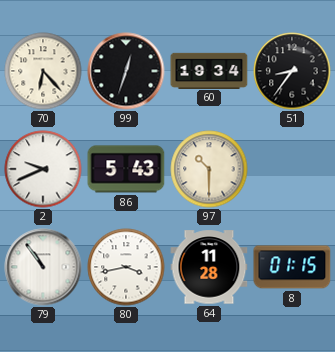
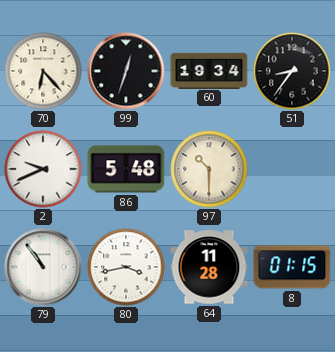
86: 5:43 -> 5:48
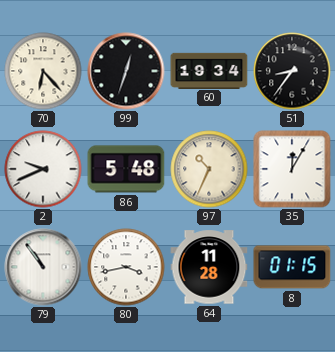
97: 10:30 -> 10:34
35: none -> 12:05
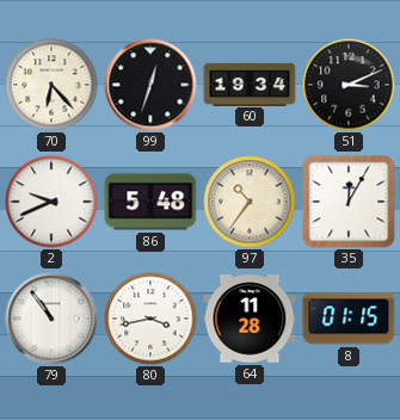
51: 8:36 -> 3:11
97: 10:34 -> 10:36
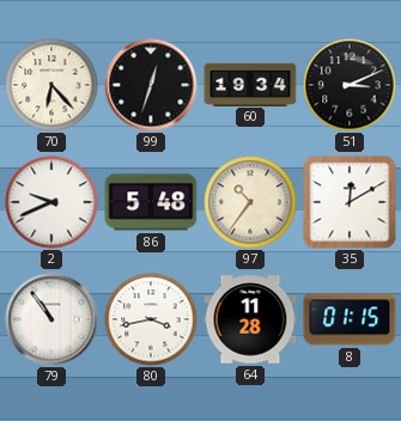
35: 12:05 -> 12:10
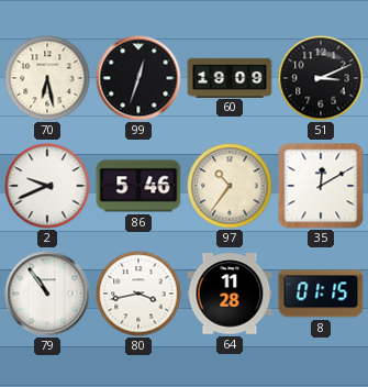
70: 6:23 -> 6:28
60: 19:34 -> 19:09
86: 5:48 -> 5:46
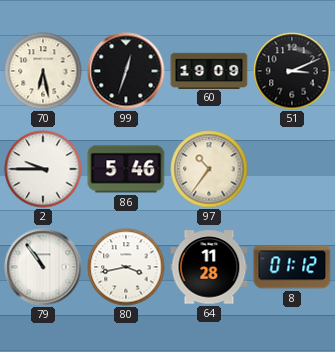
2: 9:41 -> 9:45
35: 12:10 -> none
8: 01:15 -> 01:12
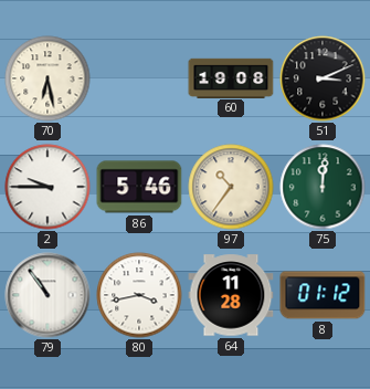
99: 12:33 -> none
60: 19:09 -> 19:08
75: none -> 12:01
